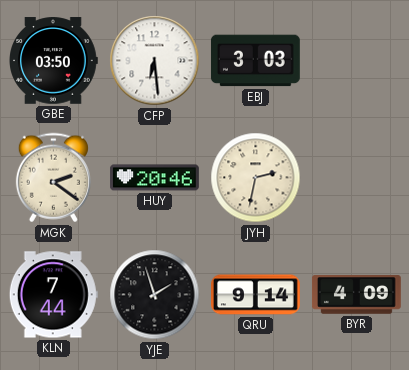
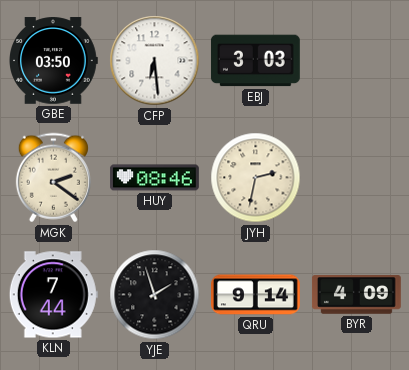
HUY: 20:46 -> 08:46
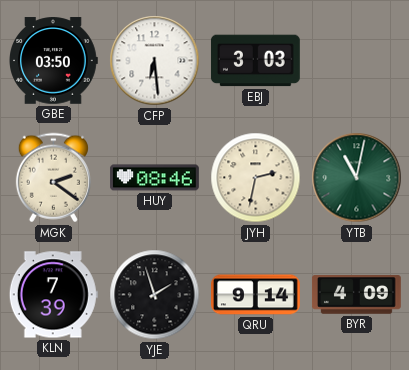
YTB: none -> 11:02
KLN: 7:44 -> 7:39
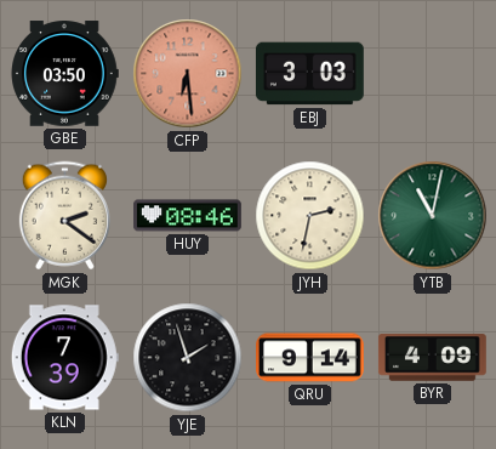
CFP dial: white -> salmon
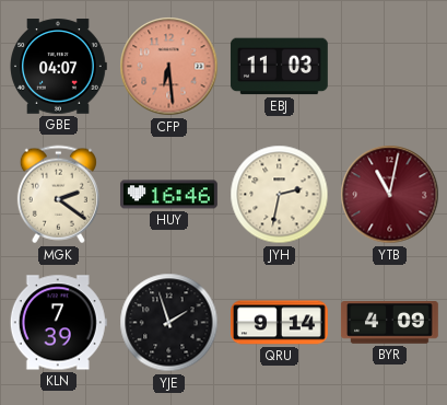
GBE: 03:50 -> 04:07
EBJ: 3:03 -> 11:03
HUY: 08:46 -> 16:46
YTB dial: green -> burgundy
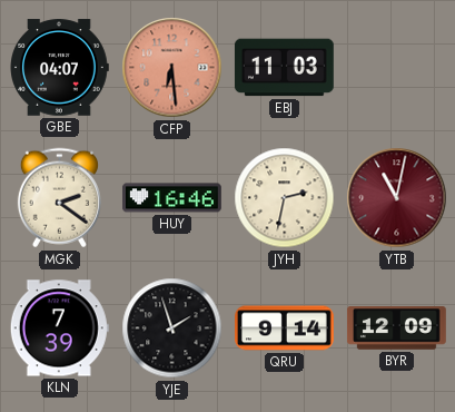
BYR: 4:09 -> 12:09
